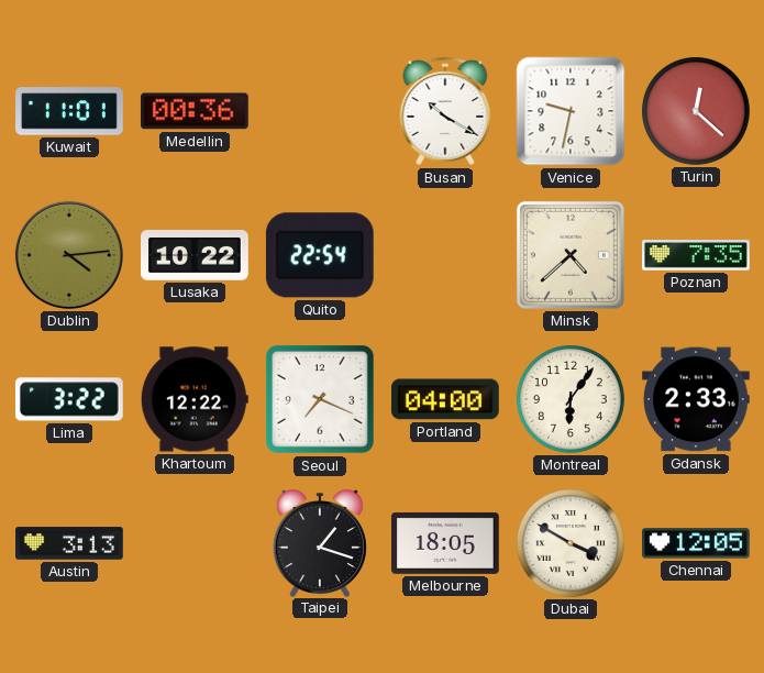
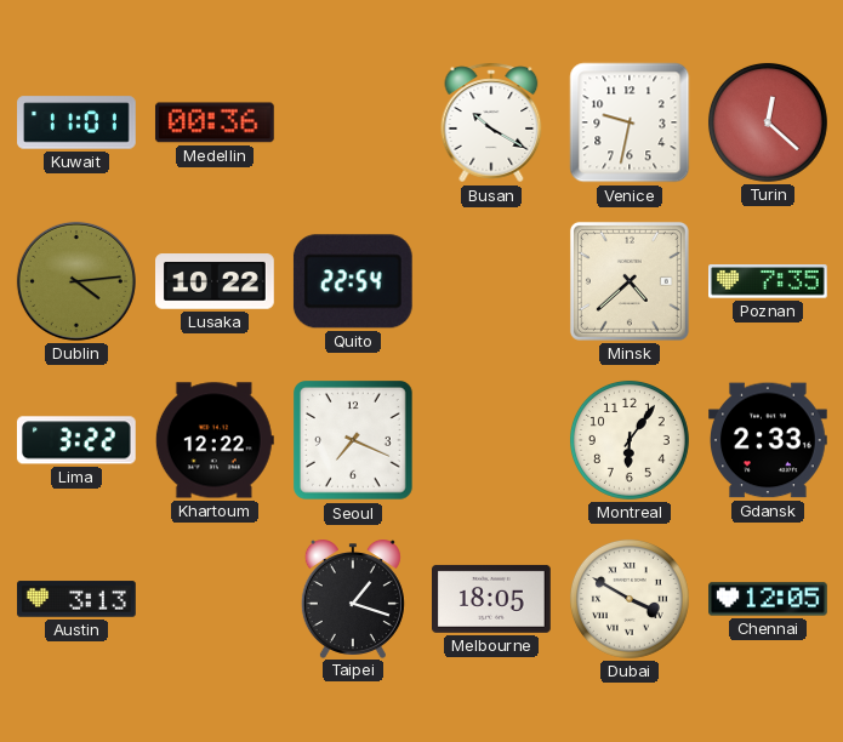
Portland: 04:00 -> none
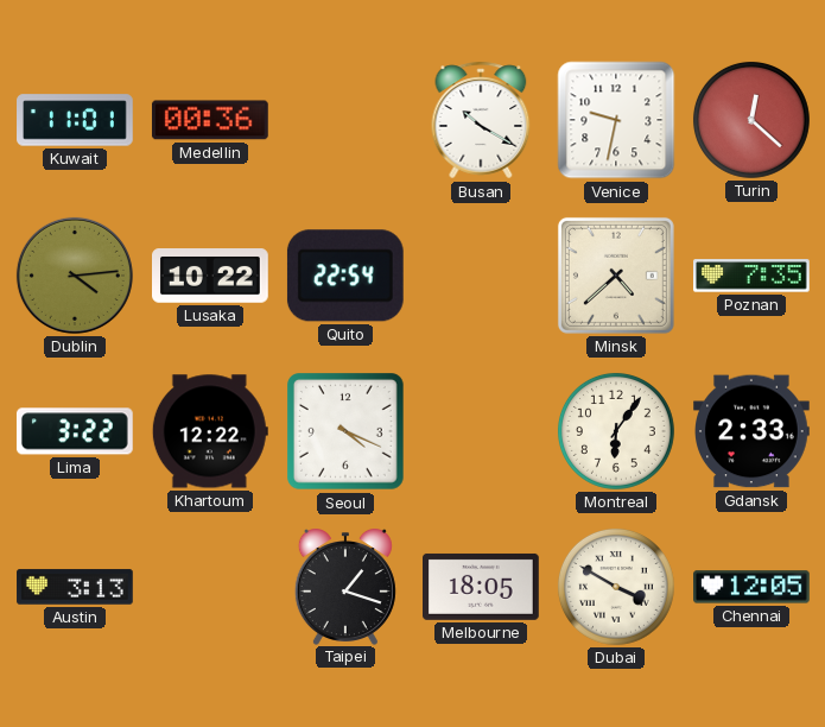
Seoul: 7:19 -> 4:19
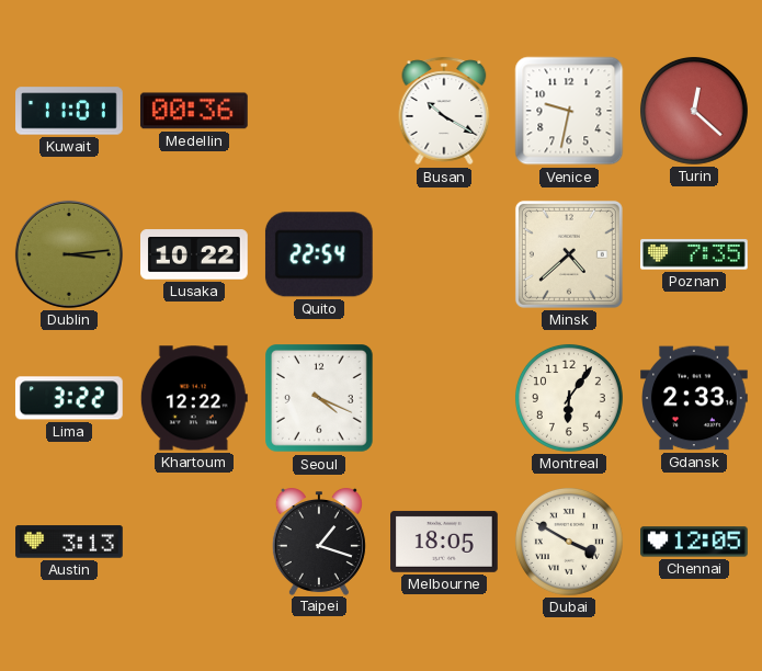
Dublin: 4:14 -> 3:14
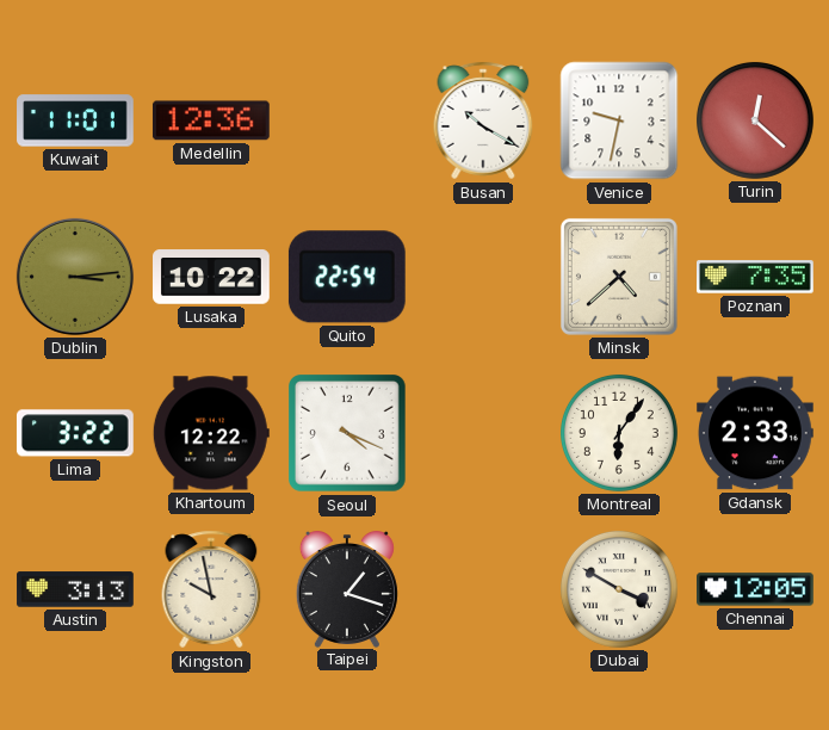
Medellin: 00:36 -> 12:36
Kingston: none -> 9:58
Melbourne: 18:05 -> none
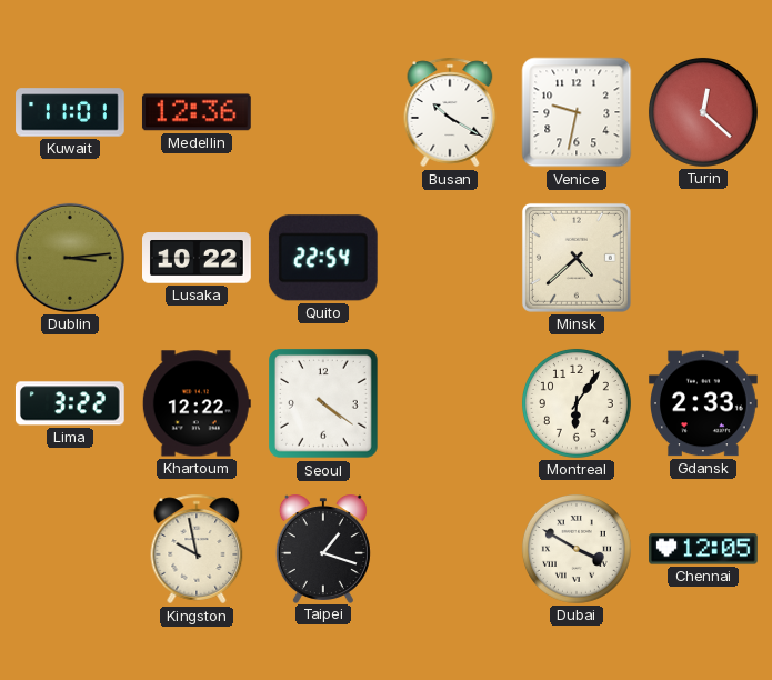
Poznan: 7:35 -> none
Seoul: 4:19 -> 4:21
Austin: 3:13 -> none
